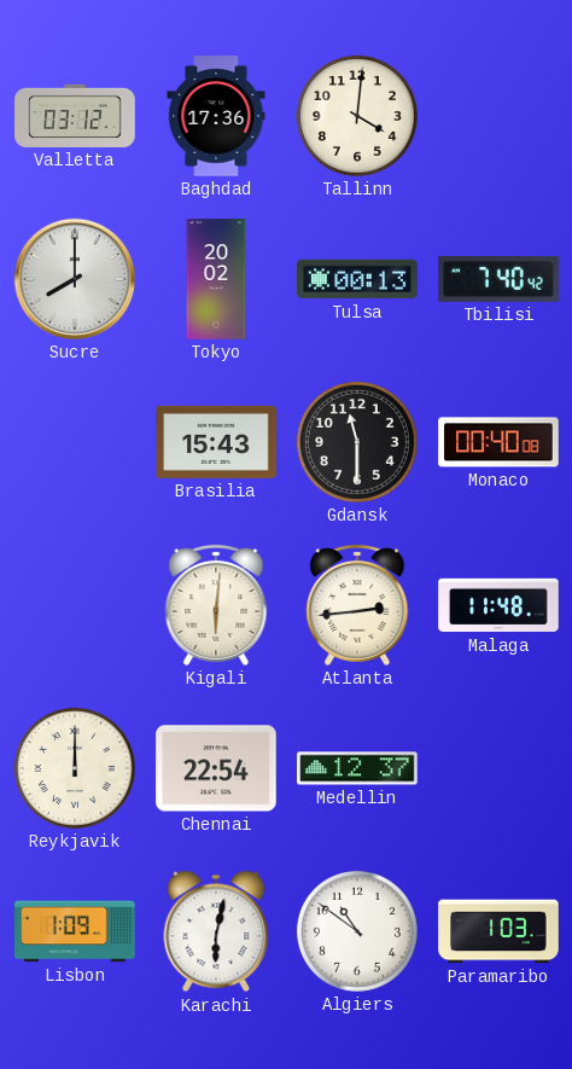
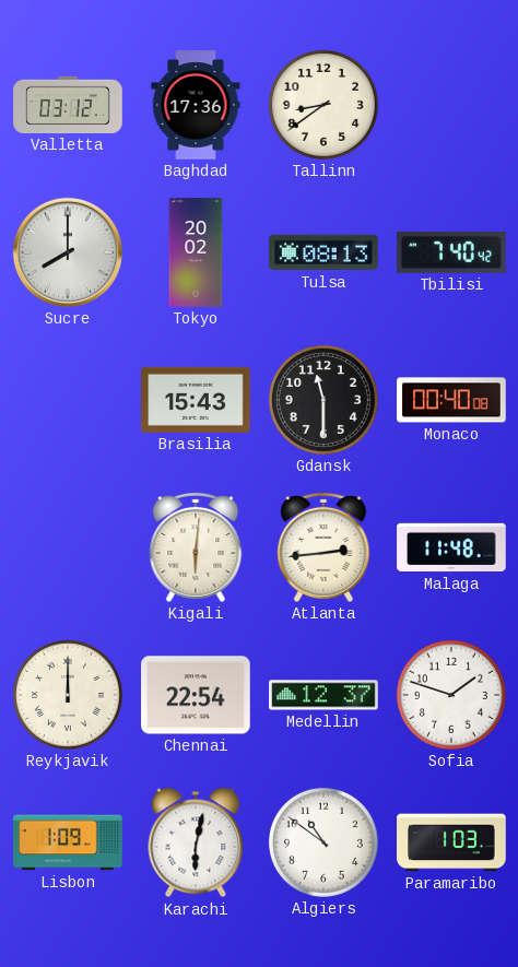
Tallinn: 4:01 -> 8:39
Tulsa: 00:13 -> 08:13
Sofia: none -> 1:48
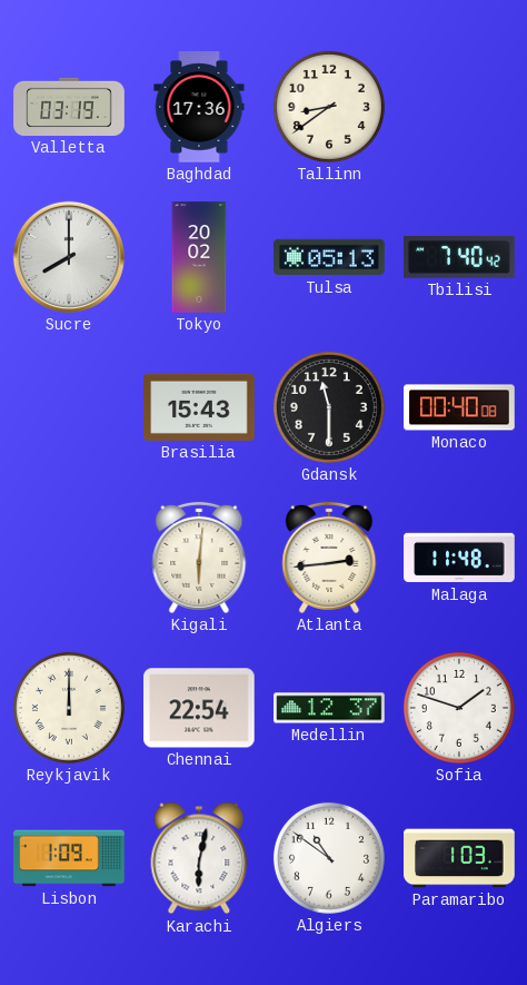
Valletta: 03:12 -> 03:19
Tulsa: 08:13 -> 05:13
